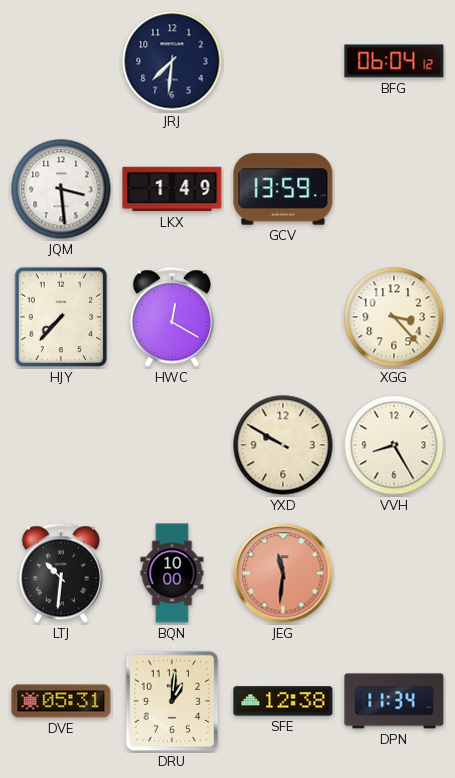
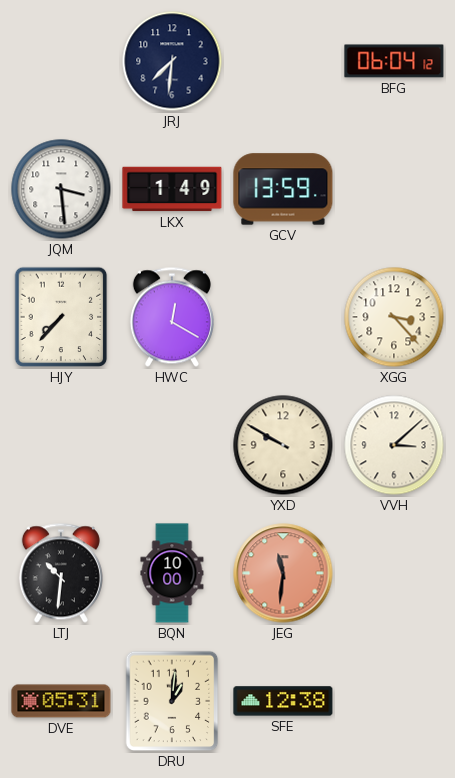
VVH: 8:25 -> 3:08
DPN: 11:34 -> none
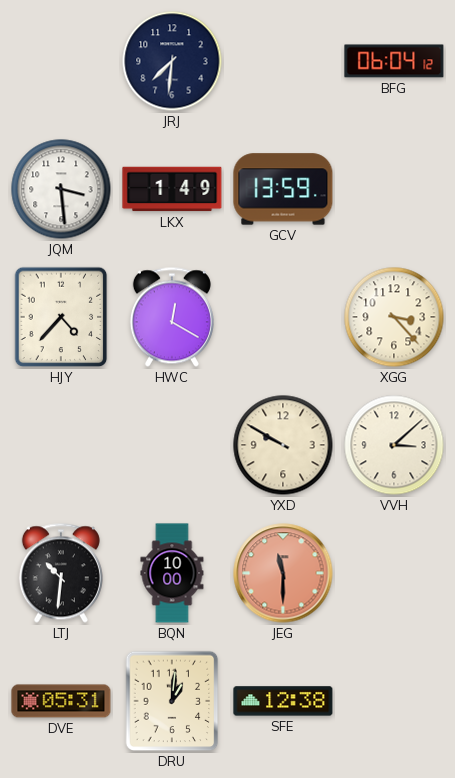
HJY: 7:37 -> 4:37
JEG: 11:31 -> 11:30
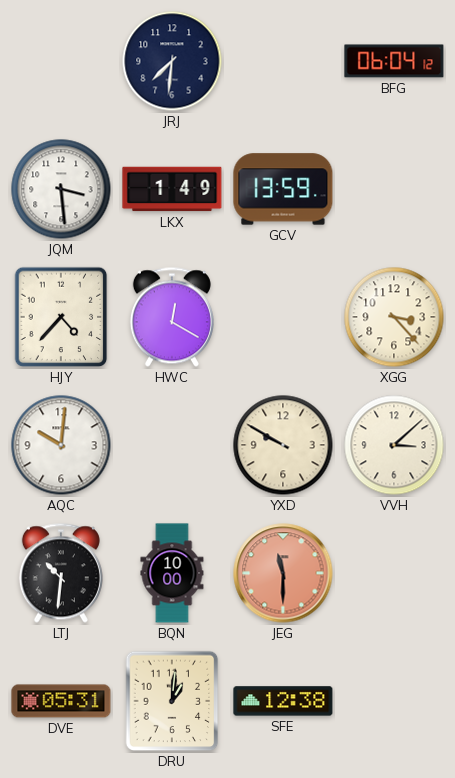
AQC: none -> 10:01
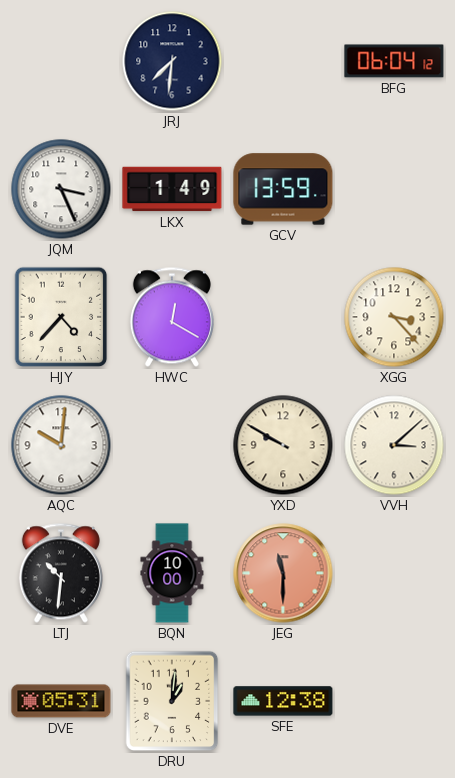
JQM: 3:29 -> 3:26
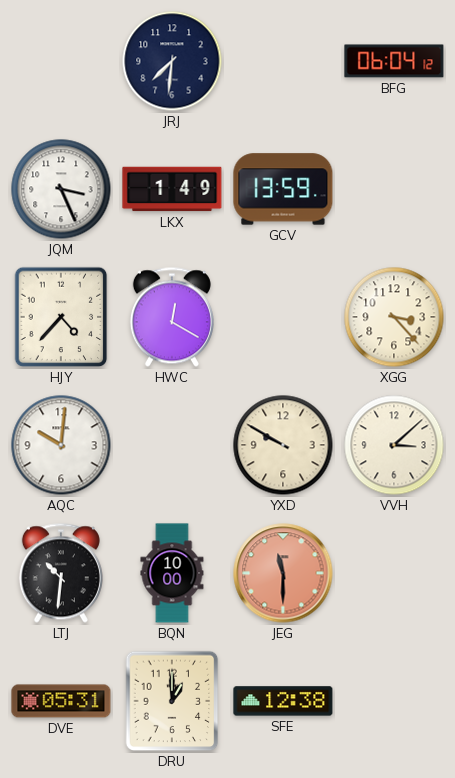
DRU: 1:01 -> 1:00
